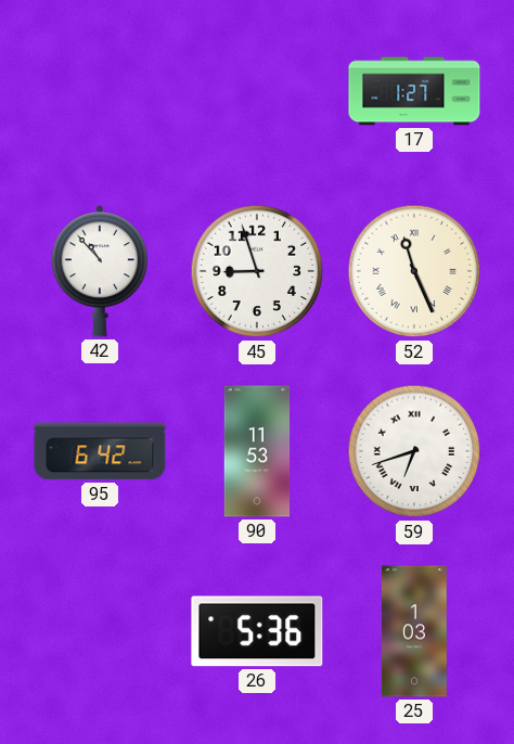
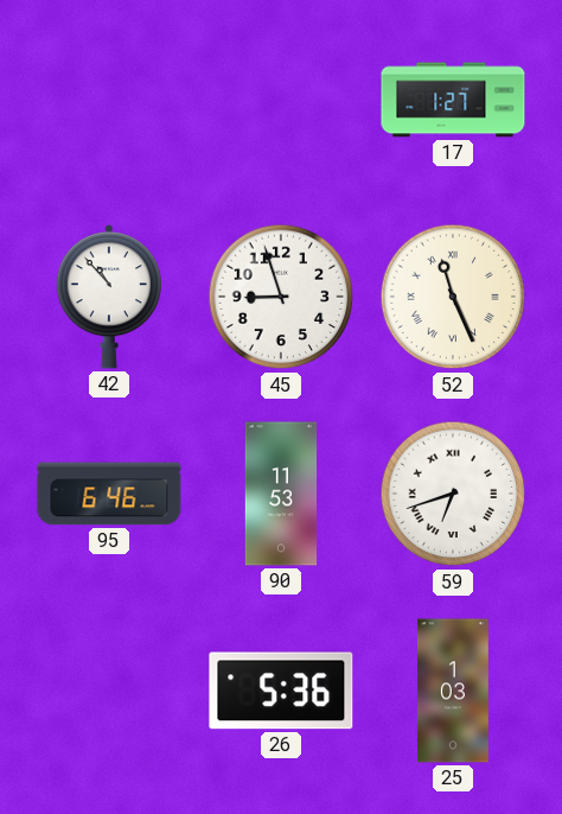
95: 6:42 -> 6:46
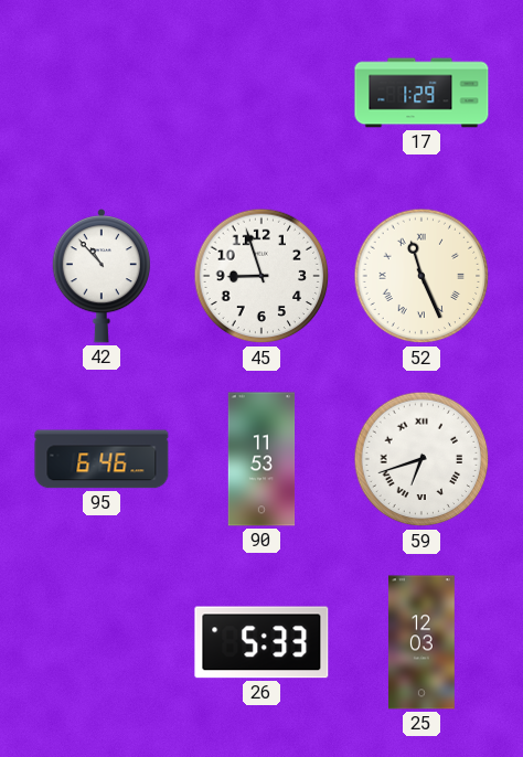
17: 1:27 -> 1:29
26: 5:36 -> 5:33
25: 1:03 -> 12:03
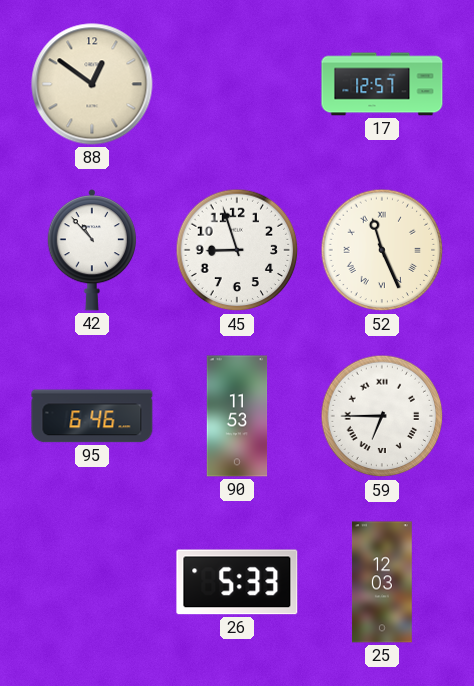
88: none -> 12:51
17: 1:29 -> 12:57
59: 6:42 -> 6:45
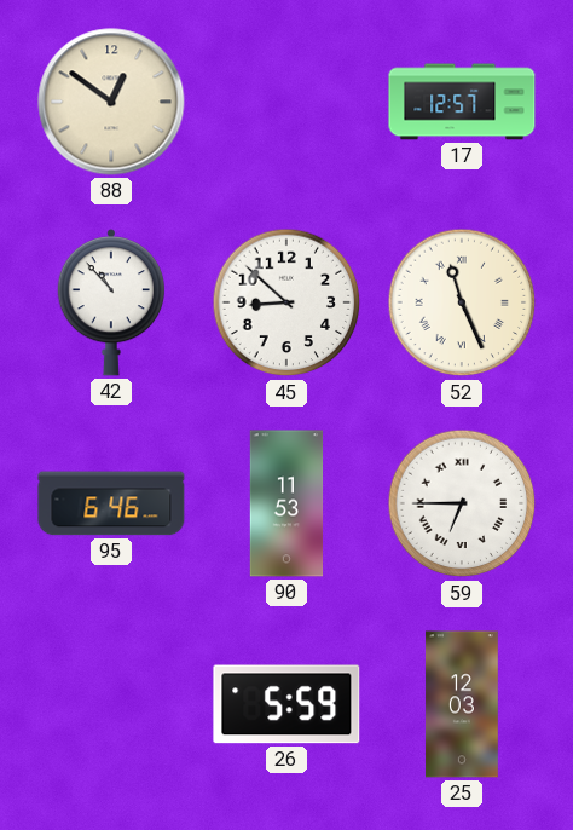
45: 8:57 -> 8:52
26: 5:33 -> 5:59
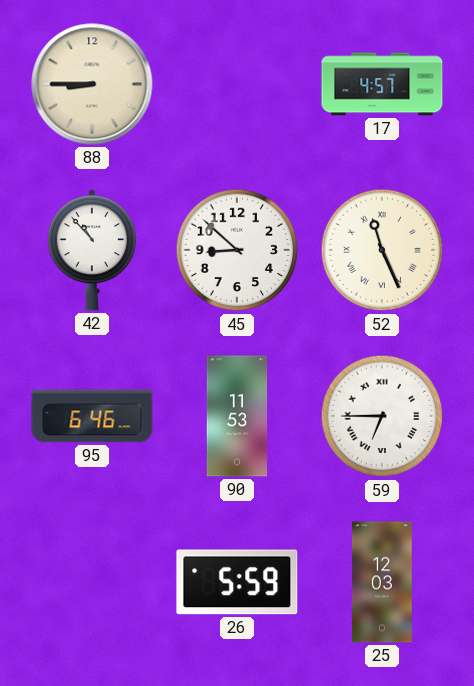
88: 12:51 -> 8:45
17: 12:57 -> 4:57
